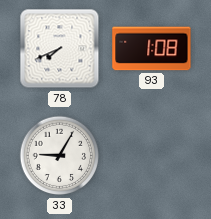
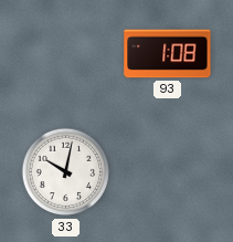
78: 7:41 -> none
33: 9:05 -> 10:02
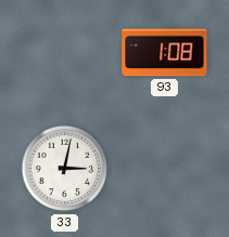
33: 10:02 -> 3:02
